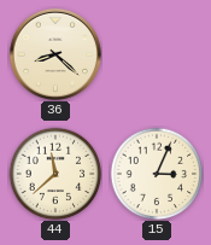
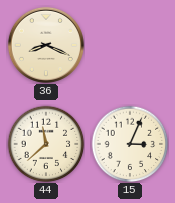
36: 8:22 -> 8:19
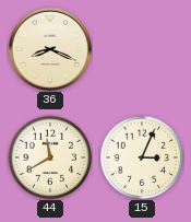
44: 11:38 -> 11:40
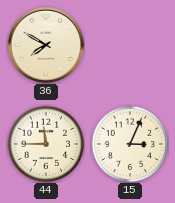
36: 8:19 -> 7:50
44: 11:40 -> 11:45
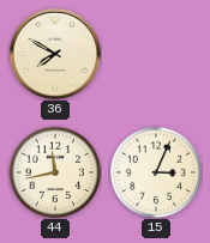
44: 11:45 -> 11:43
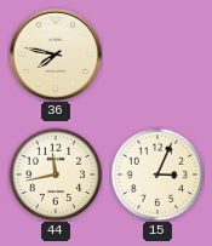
36: 7:50 -> 7:47
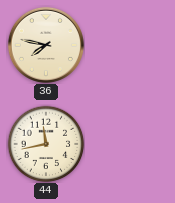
15: 3:04 -> none
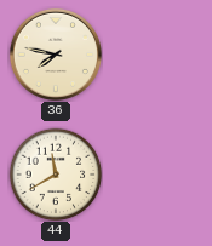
44: 11:43 -> 11:40
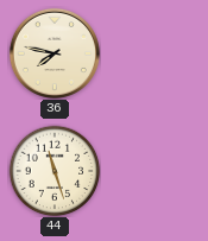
44: 11:40 -> 11:27
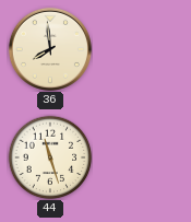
36: 7:47 -> 7:59
